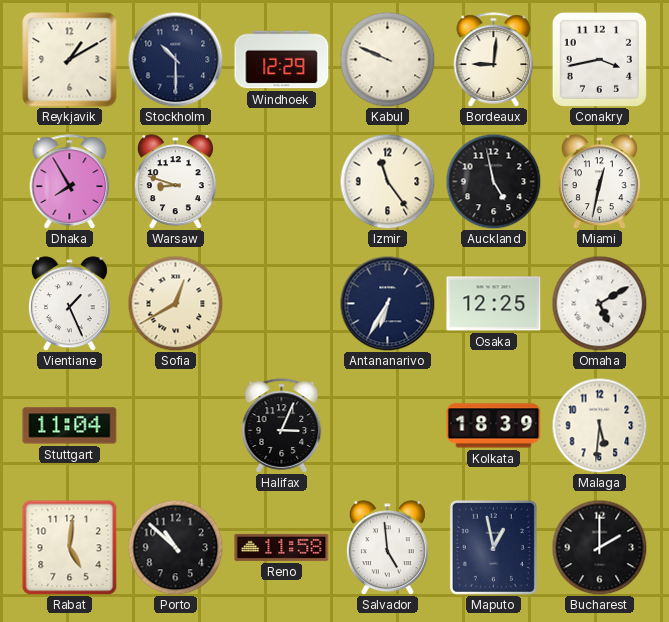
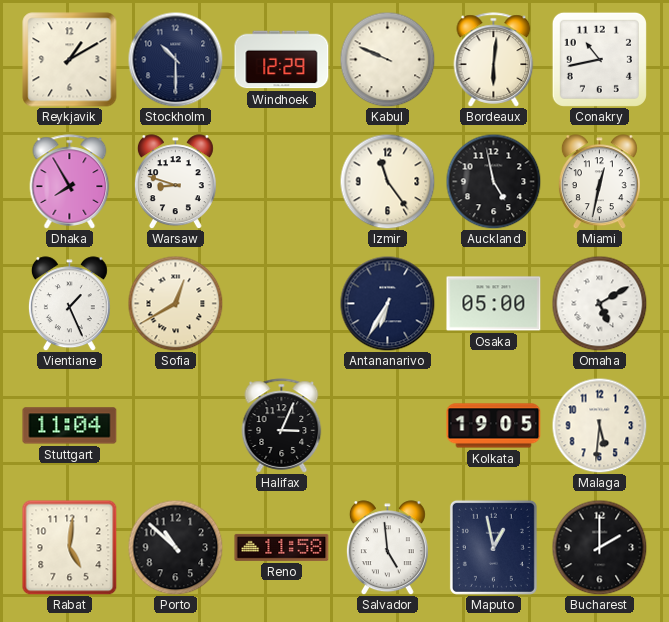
Bordeaux: 9:01 -> 6:01
Conakry: 3:43 -> 10:43
Osaka: 12:25 -> 05:00
Kolkata: 18:39 -> 19:05
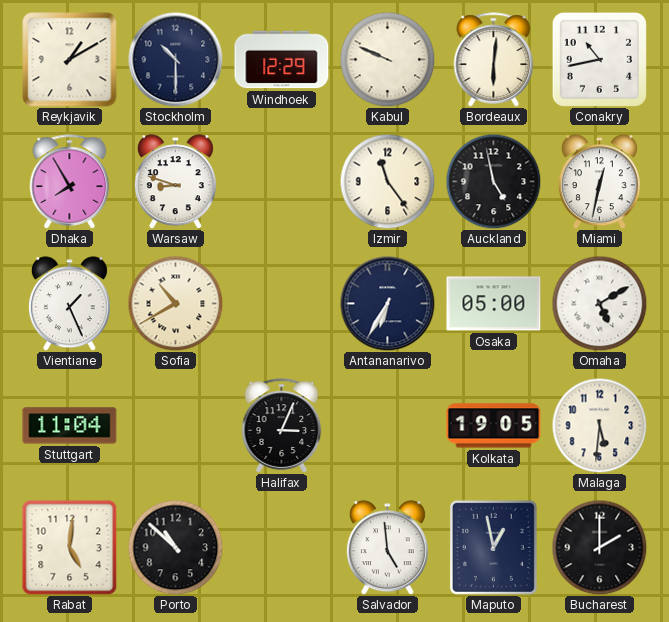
Sofia: 12:40 -> 10:40
Reno: 11:58 -> none
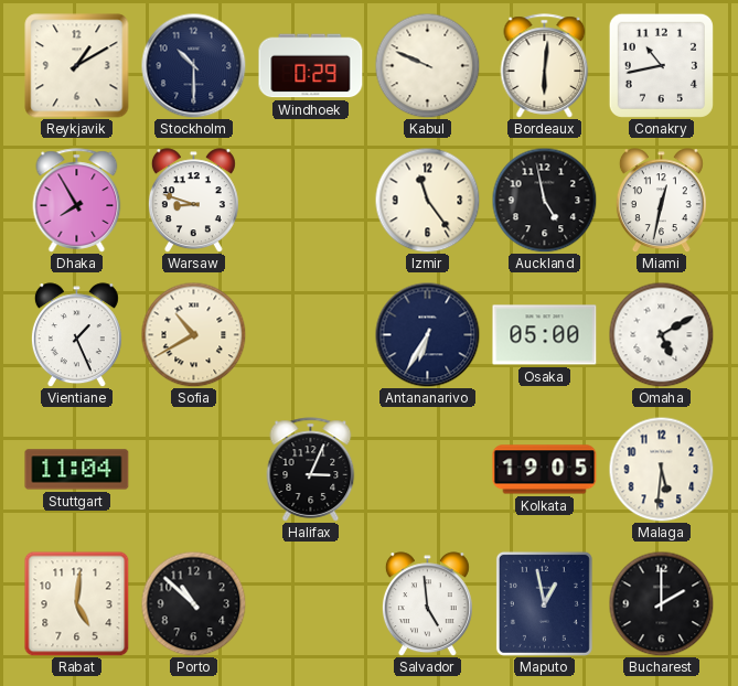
Windhoek: 12:29 -> 0:29
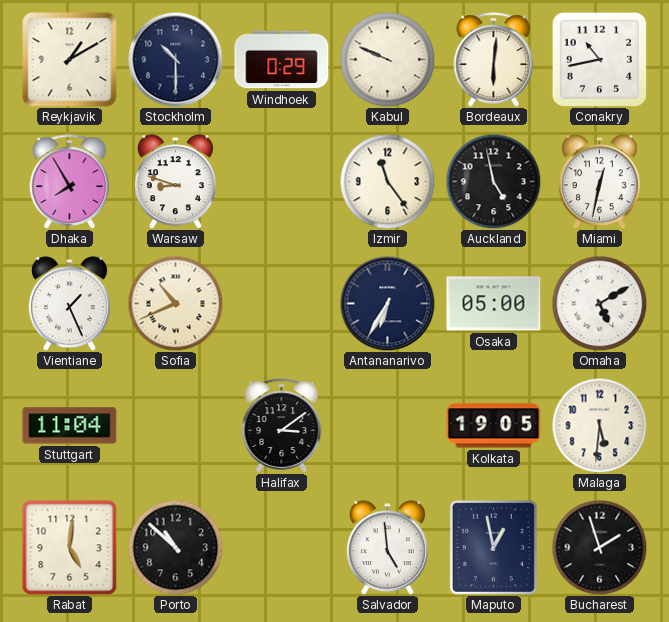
Sofia: 10:40 -> 10:41
Halifax: 3:04 -> 3:09
Bucharest: 2:00 -> 1:57
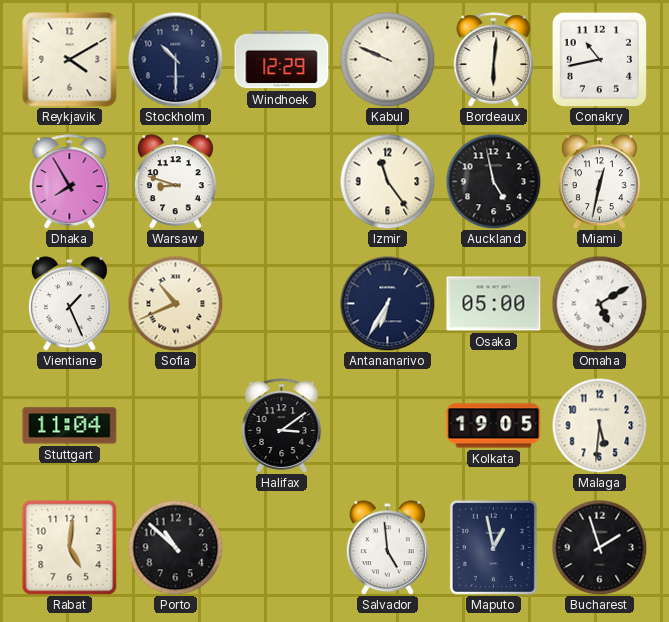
Reykjavik: 1:10 -> 4:10
Windhoek: 0:29 -> 12:29
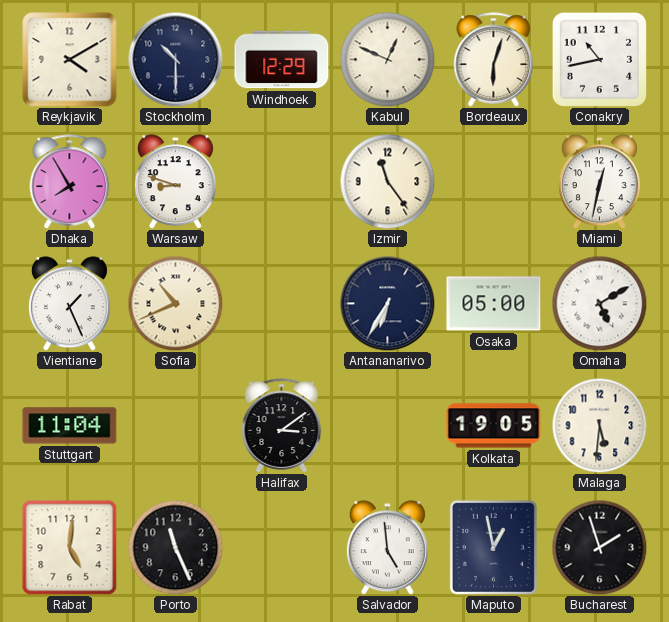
Kabul: 9:49 -> 12:49
Bordeaux: 6:01 -> 6:03
Auckland: 4:58 -> none
Porto: 10:52 -> 11:26
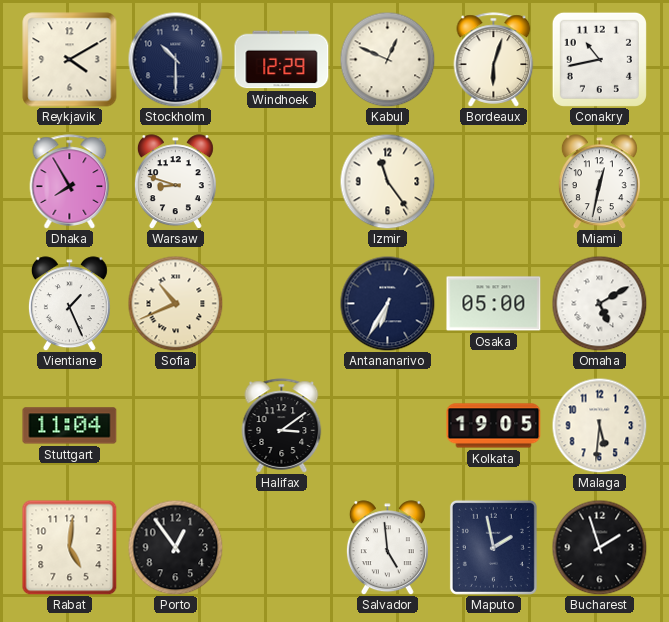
Porto: 11:26 -> 12:54
Maputo: 12:58 -> 1:58
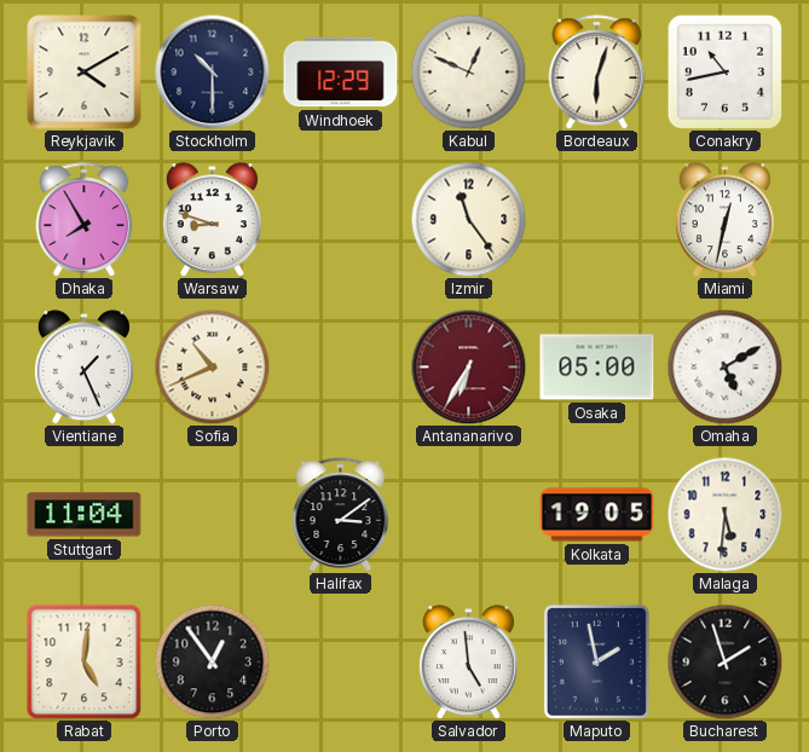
Antananarivo dial: navy -> burgundy
